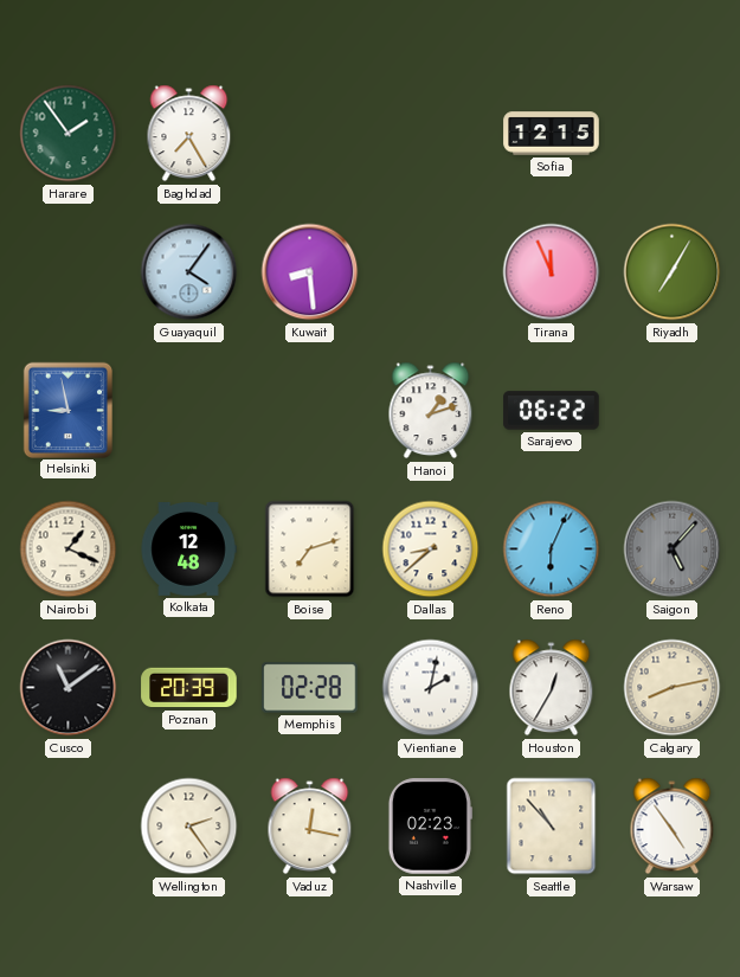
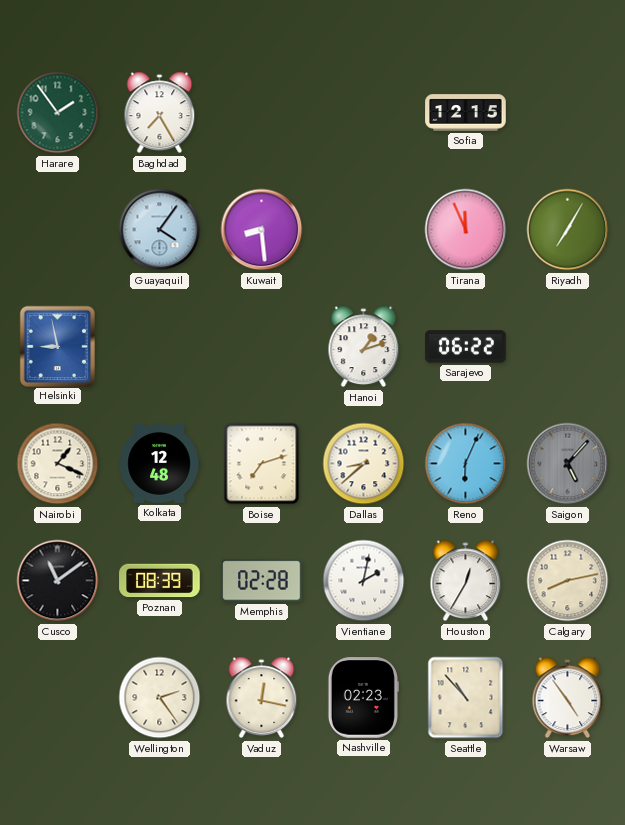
Poznan: 20:39 -> 08:39
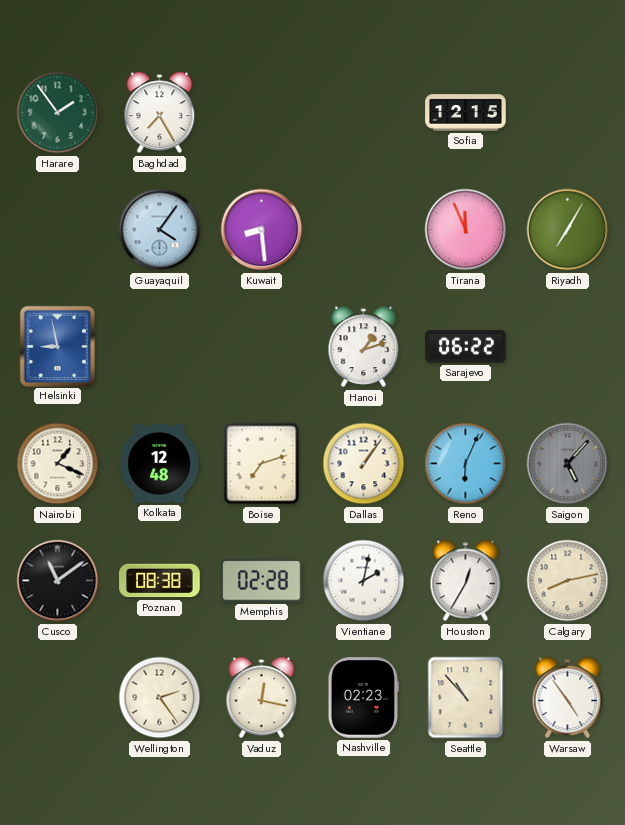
Dallas: 8:38 -> 1:06
Poznan: 08:39 -> 08:38
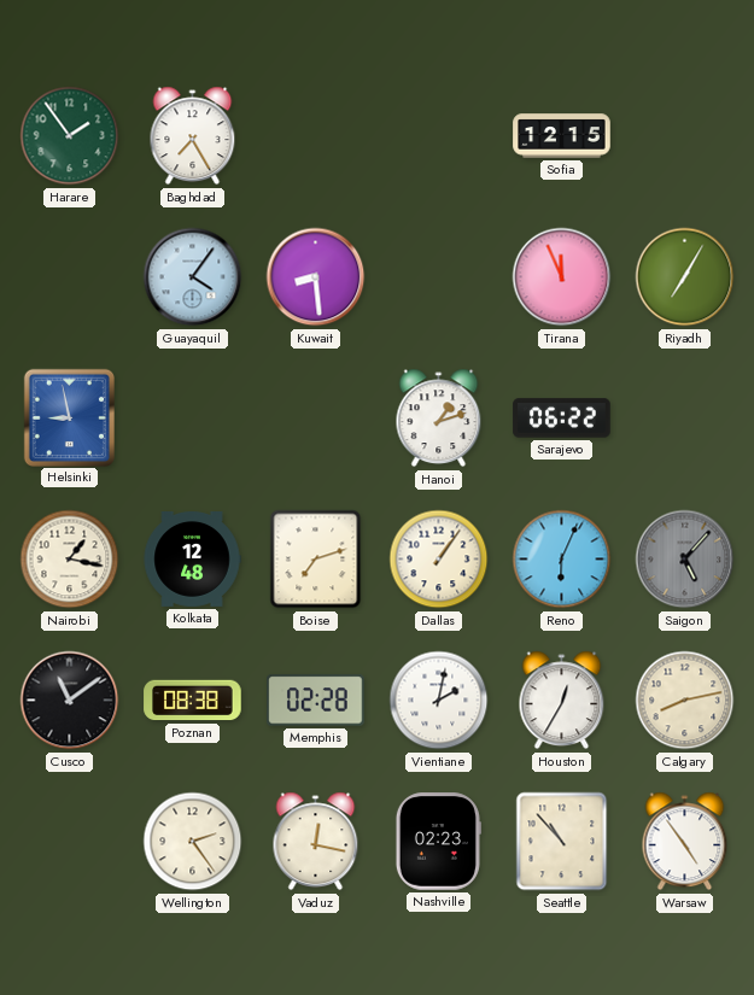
Nairobi: 1:19 -> 1:17
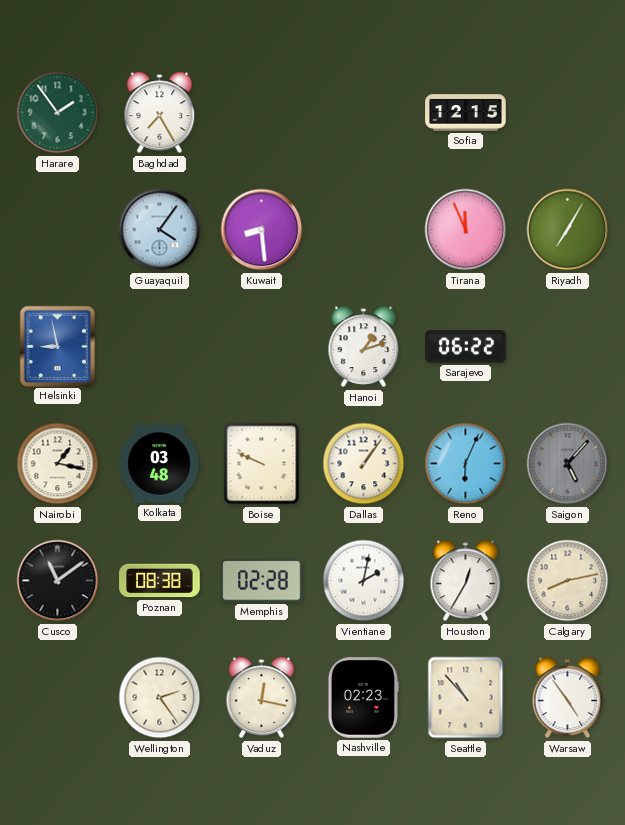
Kolkata: 12:48 -> 03:48
Boise: 7:12 -> 9:49
